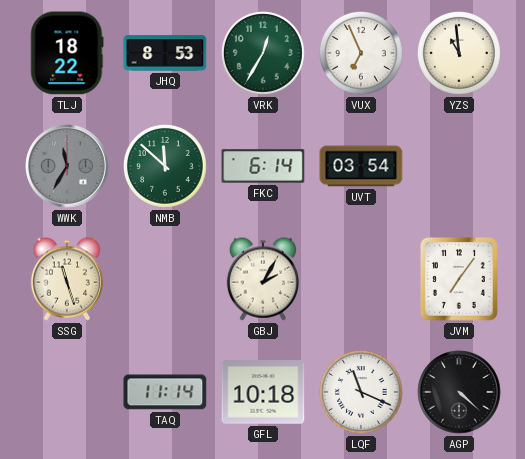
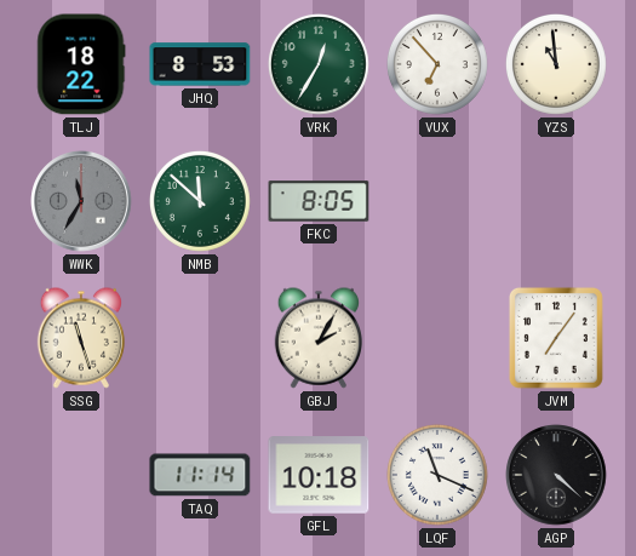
VUX: 6:56 -> 6:53
FKC: 6:14 -> 8:05
UVT: 03:54 -> none
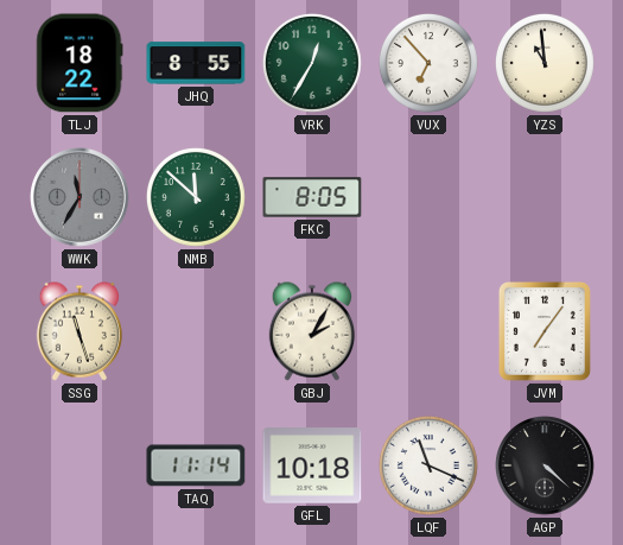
JHQ: 8:53 -> 8:55
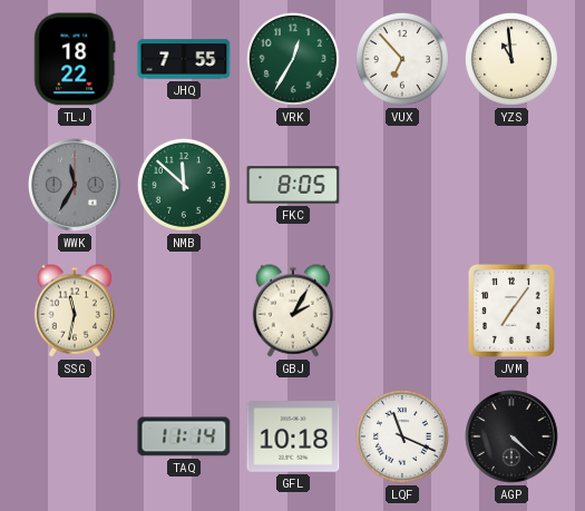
JHQ: 8:55 -> 7:55
SSG: 11:27 -> 11:32
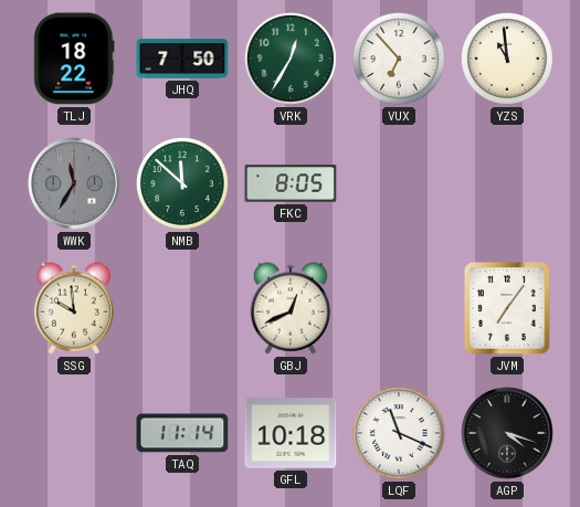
JHQ: 7:55 -> 7:50
SSG: 11:32 -> 9:59
GBJ: 2:05 -> 12:41
AGP: 4:22 -> 4:18
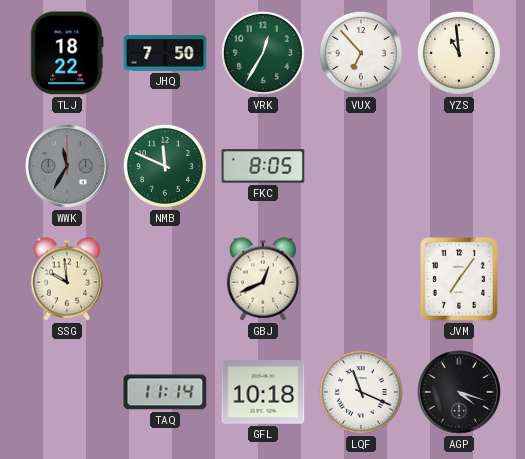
NMB: 11:52 -> 11:49
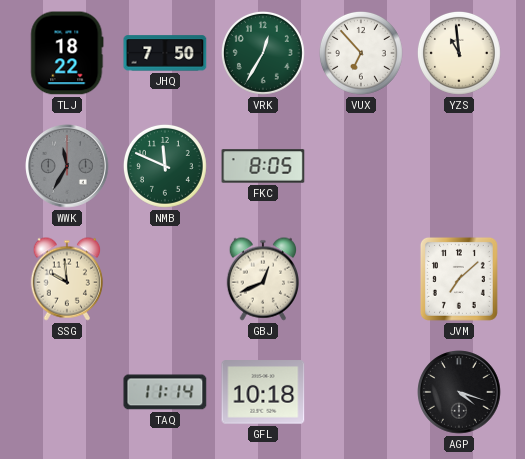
JVM: 7:06 -> 7:08
LQF: 11:19 -> none
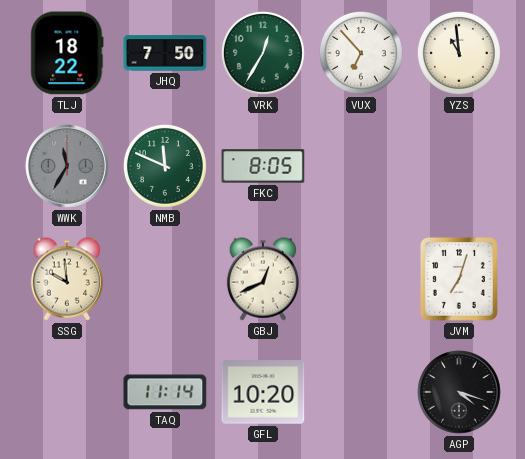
JVM: 7:08 -> 7:03
GFL: 10:18 -> 10:20
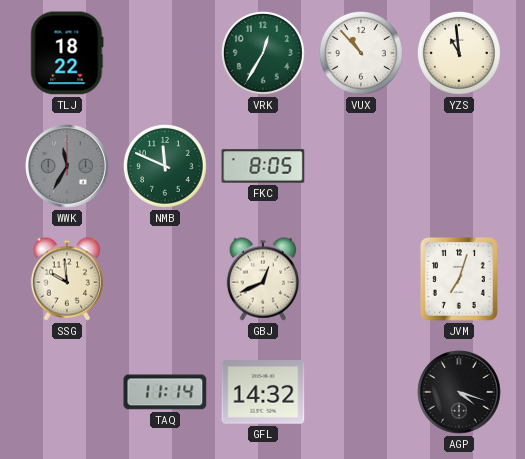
JHQ: 7:50 -> none
VUX: 6:53 -> 10:53
GFL: 10:20 -> 14:32
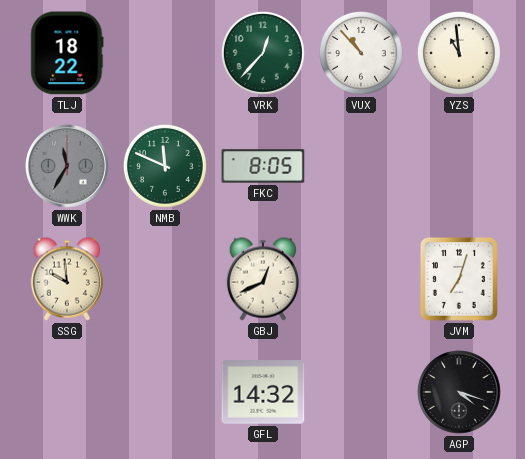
VRK: 12:35 -> 12:37
TAQ: 11:14 -> none
